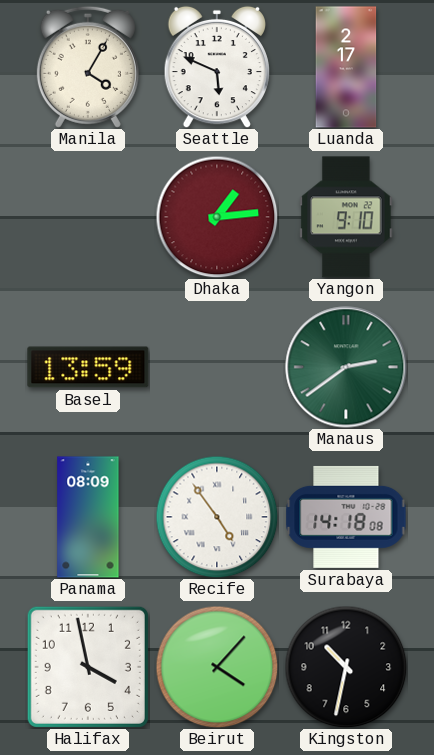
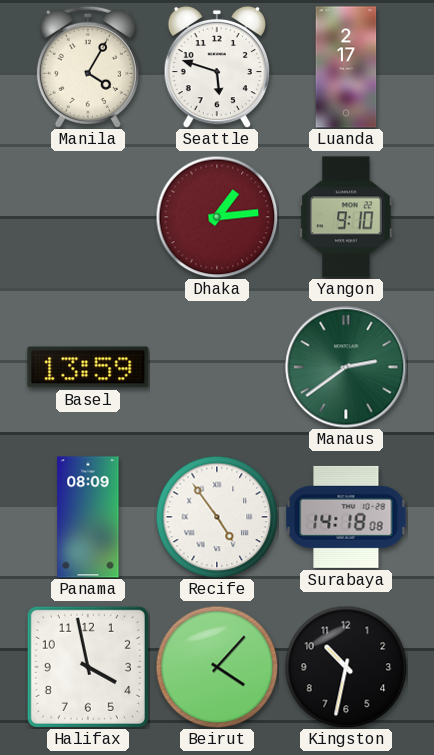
Seattle: 5:49 -> 5:48
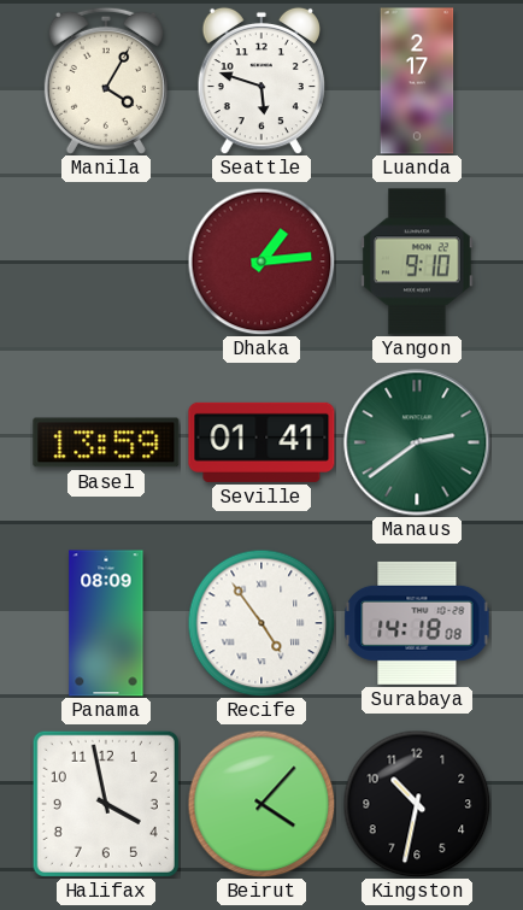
Seville: none -> 01:41
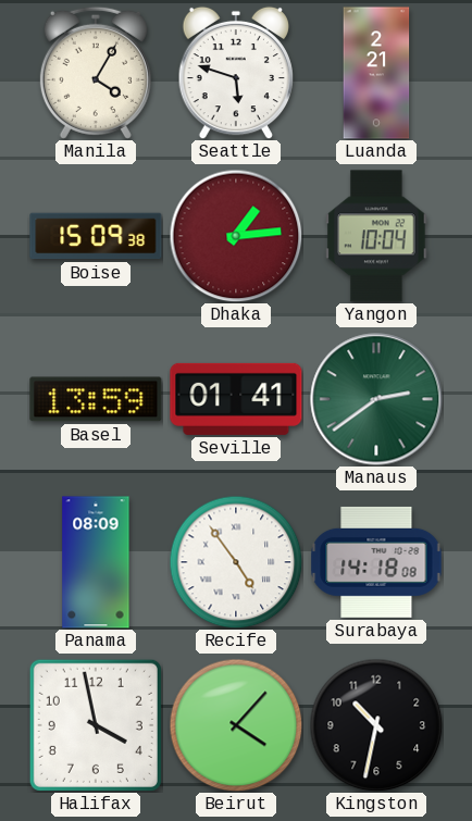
Luanda: 2:17 -> 2:21
Boise: none -> 15:09
Yangon: 9:10 -> 10:04
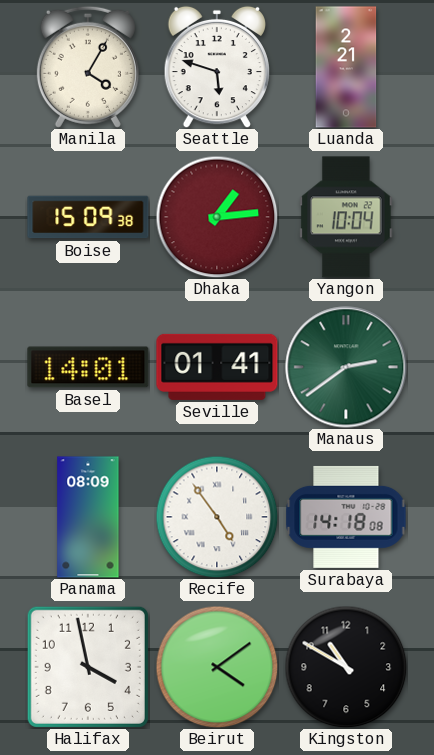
Basel: 13:59 -> 14:01
Beirut: 4:07 -> 4:09
Kingston: 10:32 -> 10:50
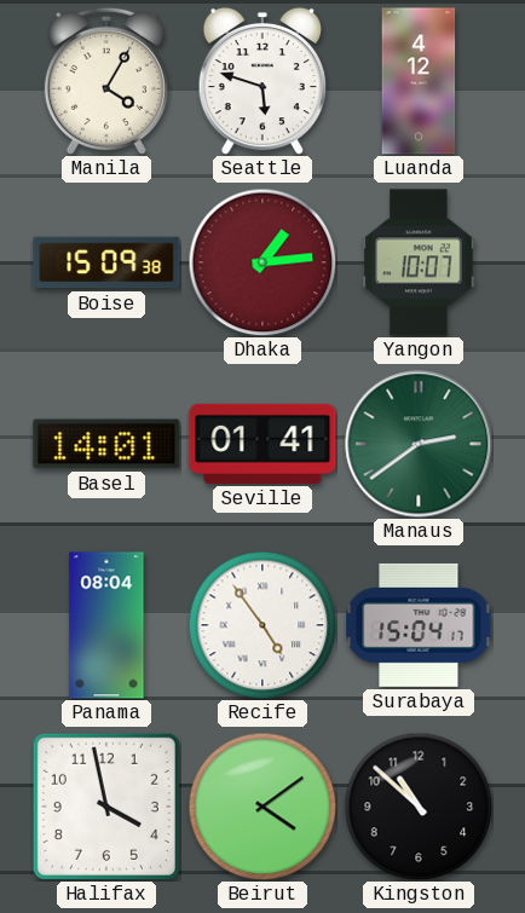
Luanda: 2:21 -> 4:12
Yangon: 10:04 -> 10:07
Panama: 08:09 -> 08:04
Surabaya: 14:18 -> 15:04
Kingston: 10:50 -> 10:52
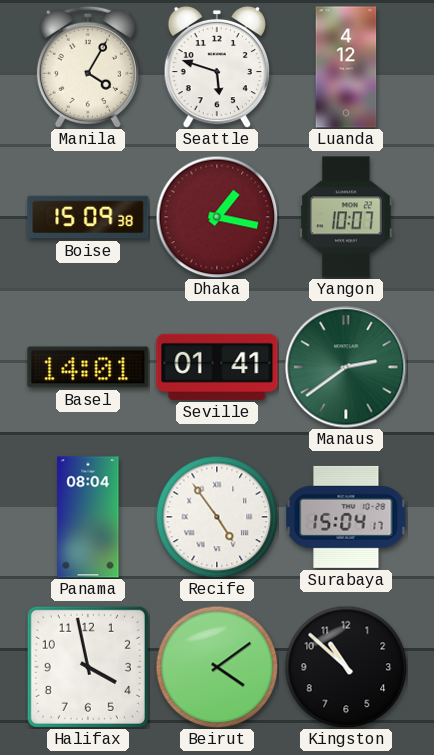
Dhaka: 1:14 -> 1:17
